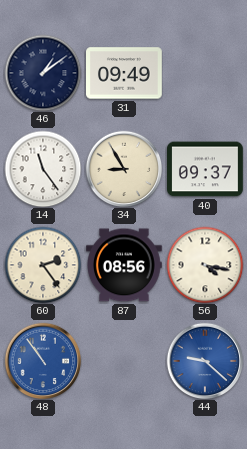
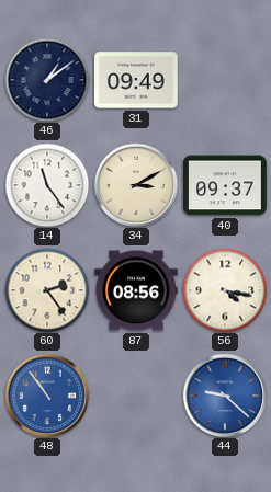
34: 8:55 -> 3:10
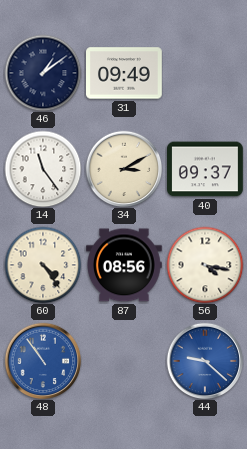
60: 2:24 -> 4:24
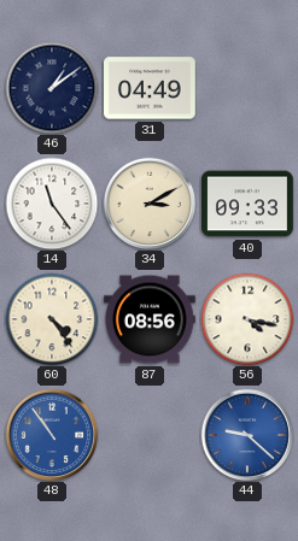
31: 09:49 -> 04:49
40: 09:37 -> 09:33
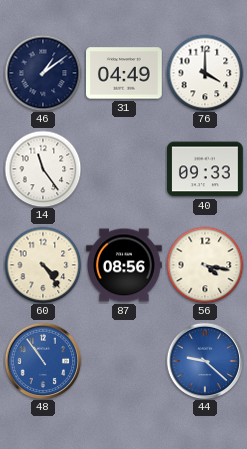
76: none -> 4:00
34: 3:10 -> none
